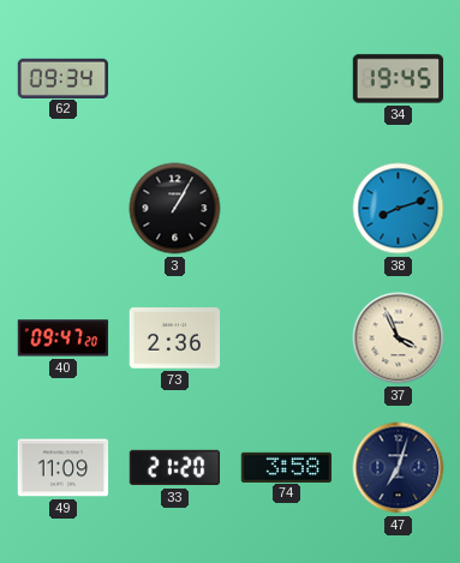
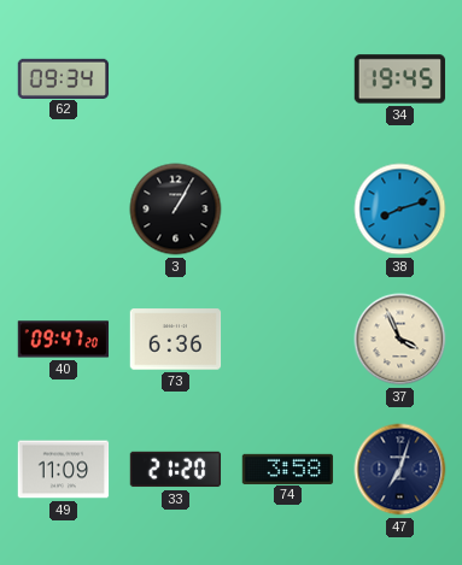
73: 2:36 -> 6:36
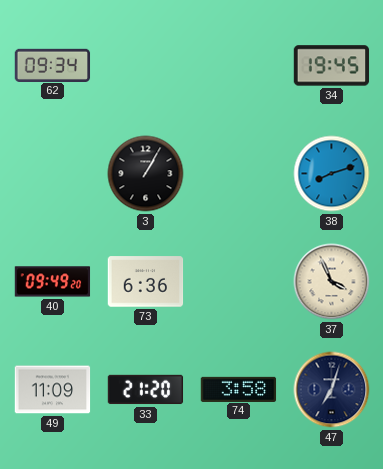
40: 09:47 -> 09:49
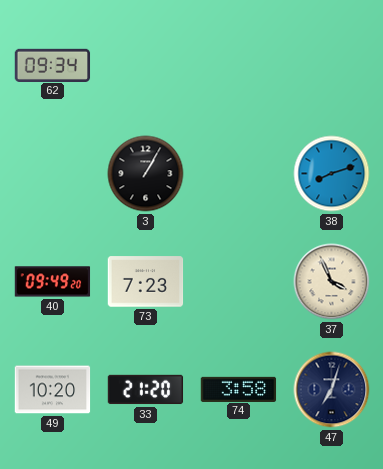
34: 19:45 -> none
73: 6:36 -> 7:23
49: 11:09 -> 10:20
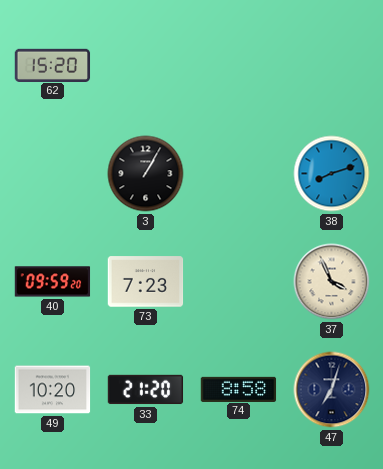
62: 09:34 -> 15:20
40: 09:49 -> 09:59
74: 3:58 -> 8:58
